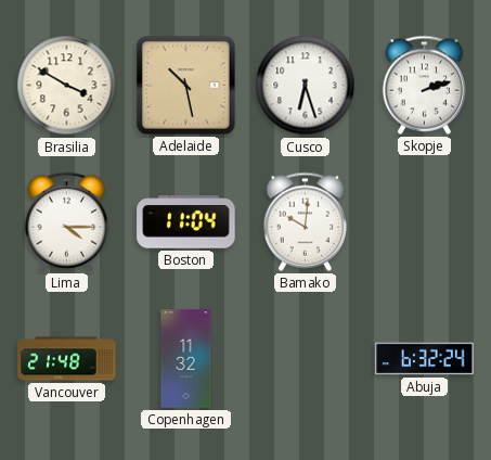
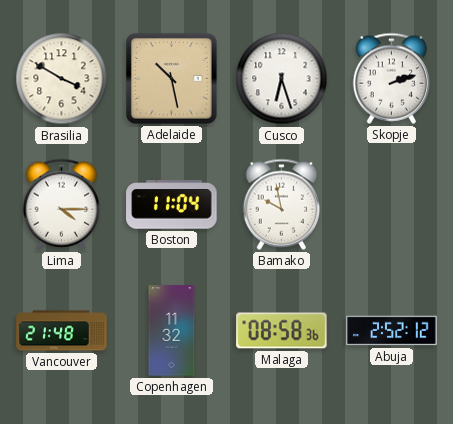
Bamako: 10:01 -> 9:58
Malaga: none -> 08:58
Abuja: 6:32 -> 2:52
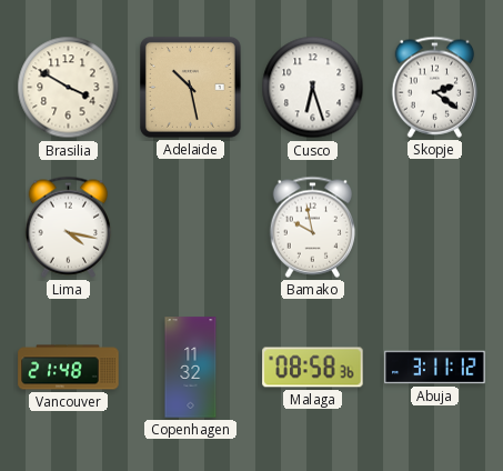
Skopje: 2:12 -> 2:21
Lima: 4:15 -> 4:17
Boston: 11:04 -> none
Abuja: 2:52 -> 3:11
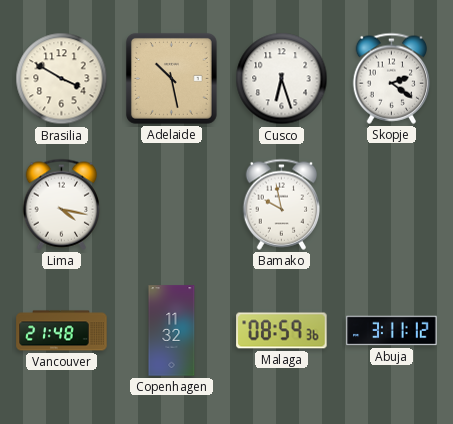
Malaga: 08:58 -> 08:59
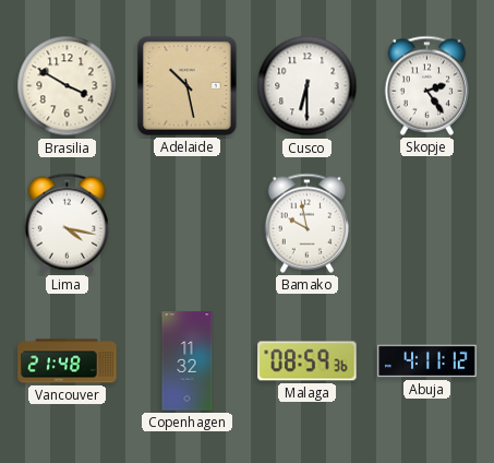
Cusco: 6:27 -> 6:30
Skopje: 2:21 -> 2:24
Abuja: 3:11 -> 4:11
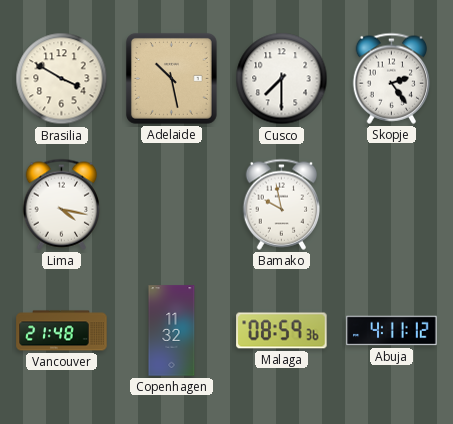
Cusco: 6:30 -> 7:30
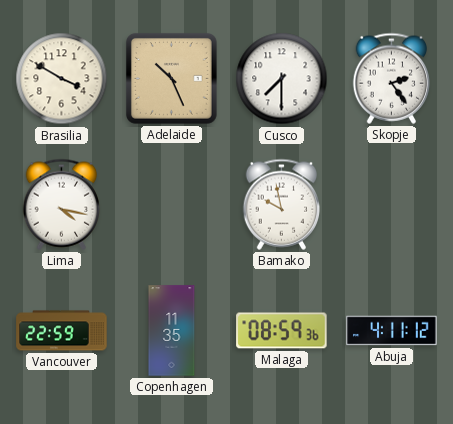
Adelaide: 10:28 -> 10:26
Vancouver: 21:48 -> 22:59
Copenhagen: 11:32 -> 11:35
